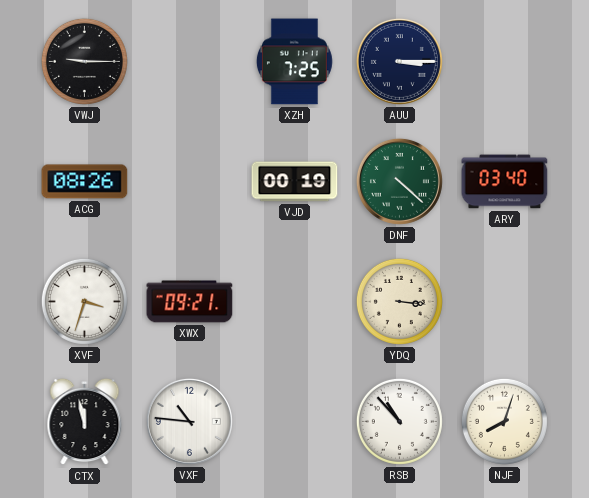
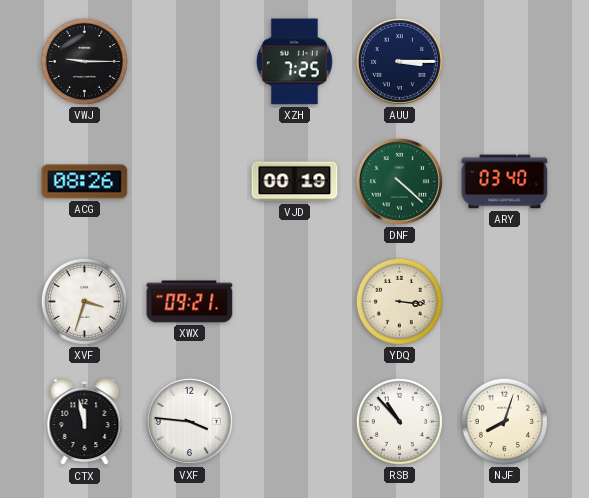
VXF: 10:46 -> 3:46
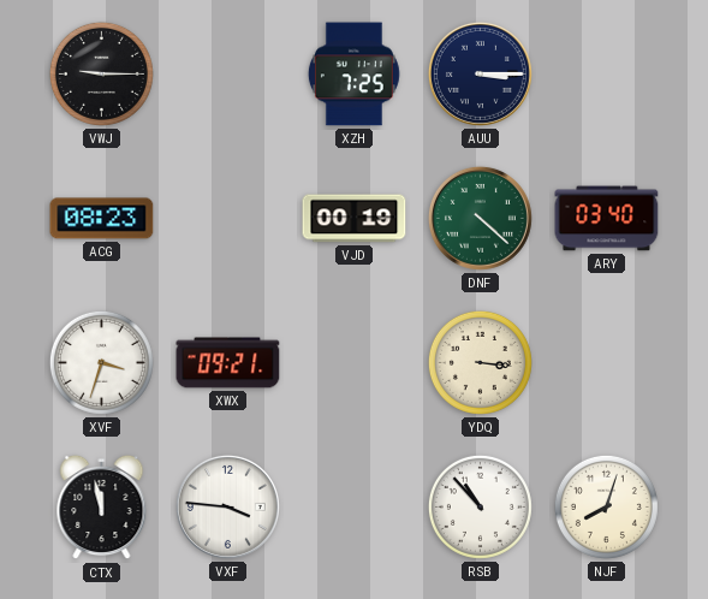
ACG: 08:26 -> 08:23
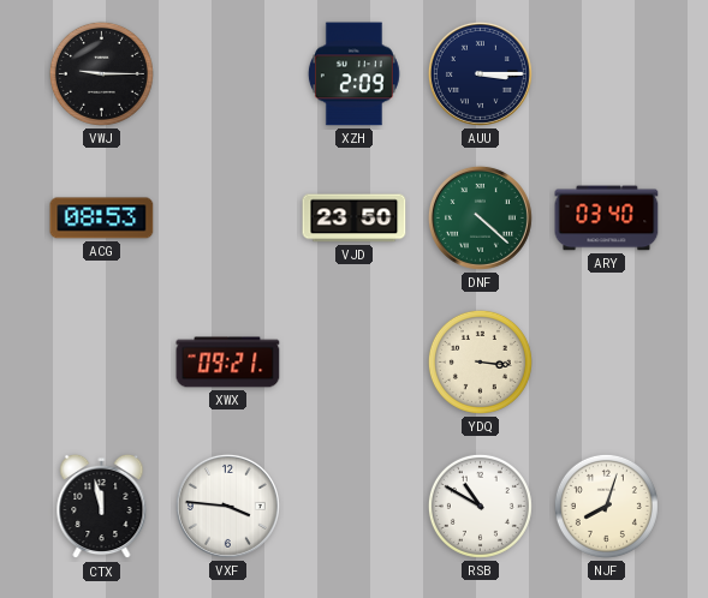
XZH: 7:25 -> 2:09
ACG: 08:23 -> 08:53
VJD: 00:19 -> 23:50
XVF: 3:33 -> none
RSB: 10:53 -> 10:50
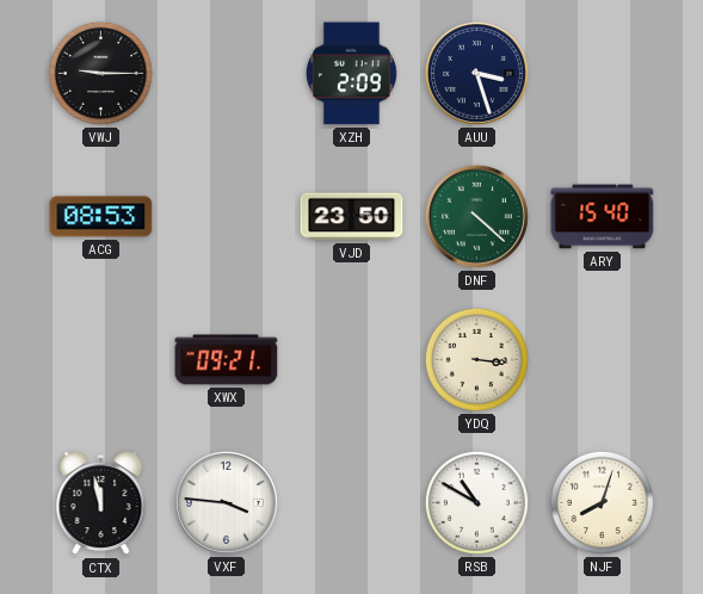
AUU: 3:15 -> 3:27
ARY: 03:40 -> 15:40
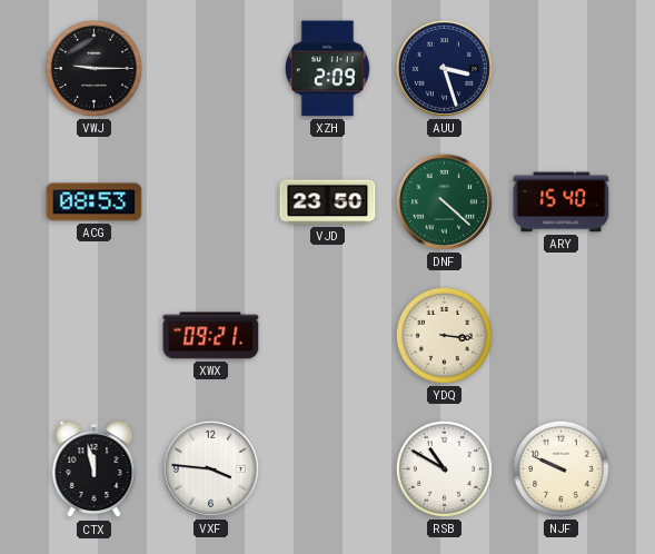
NJF: 8:03 -> 9:49
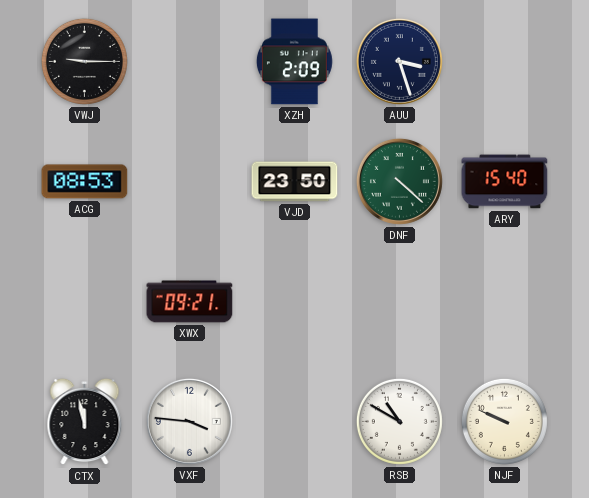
YDQ: 3:16 -> none
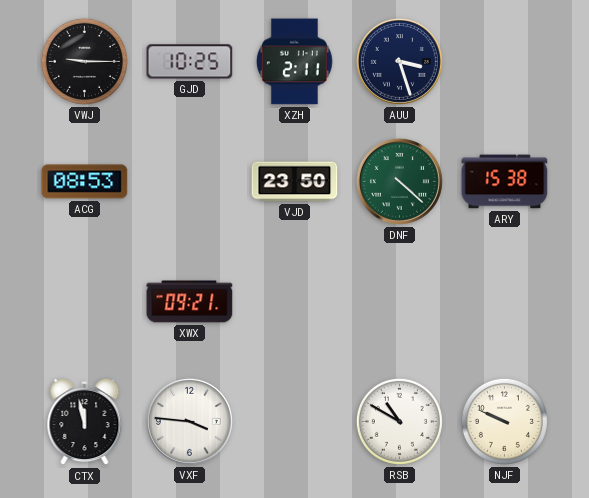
GJD: none -> 10:25
XZH: 2:09 -> 2:11
ARY: 15:40 -> 15:38
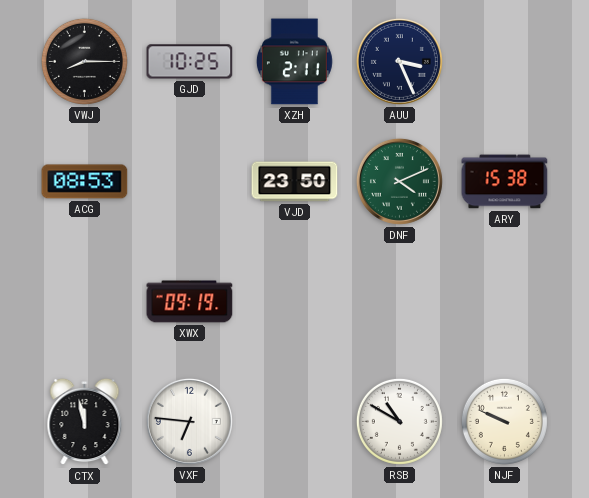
VWJ: 9:15 -> 8:15
AUU: 3:27 -> 3:26
DNF: 4:22 -> 4:11
XWX: 09:21 -> 09:19
VXF: 3:46 -> 6:46
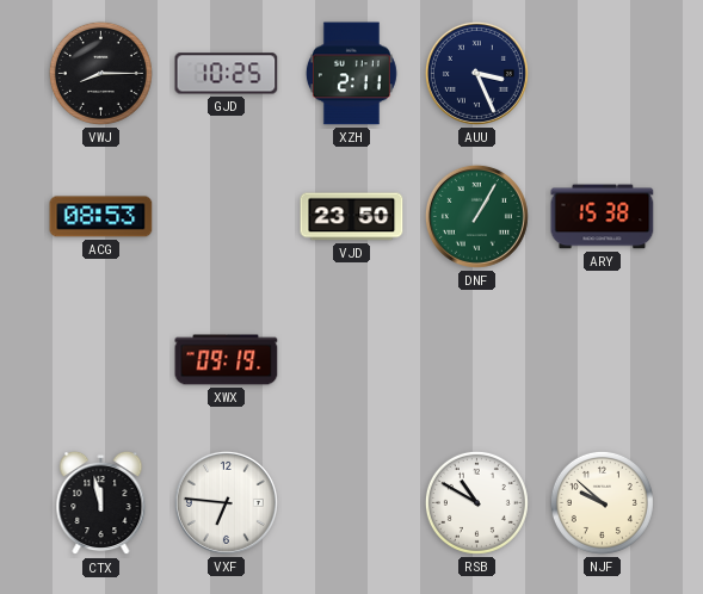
DNF: 4:11 -> 1:05
NJF: 9:49 -> 9:52
